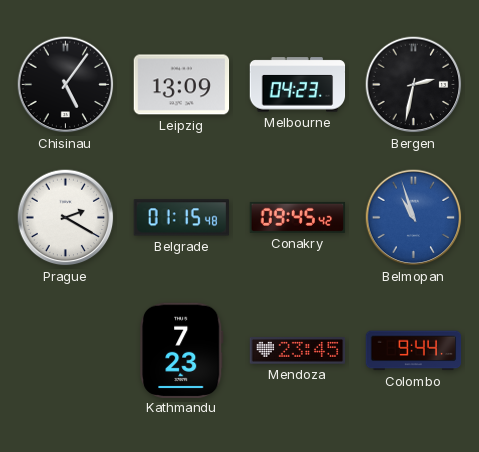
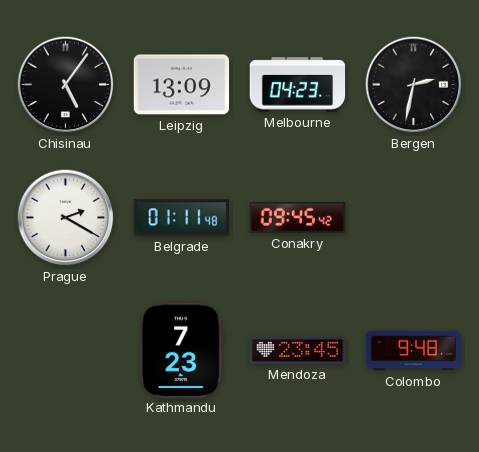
Belgrade: 01:15 -> 01:11
Belmopan: 10:57 -> none
Colombo: 9:44 -> 9:48
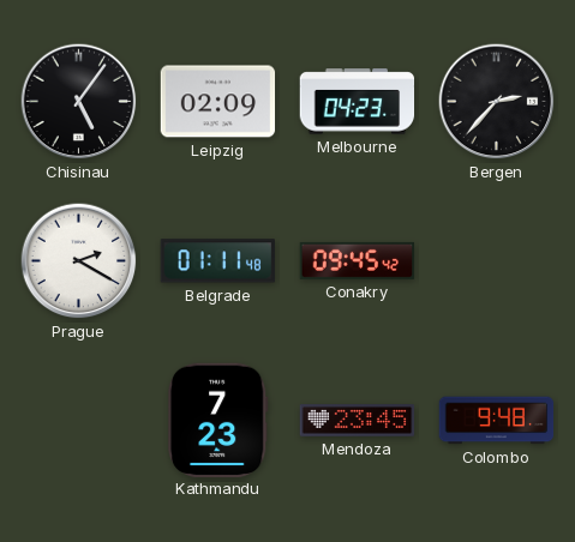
Leipzig: 13:09 -> 02:09
Bergen: 2:32 -> 2:37
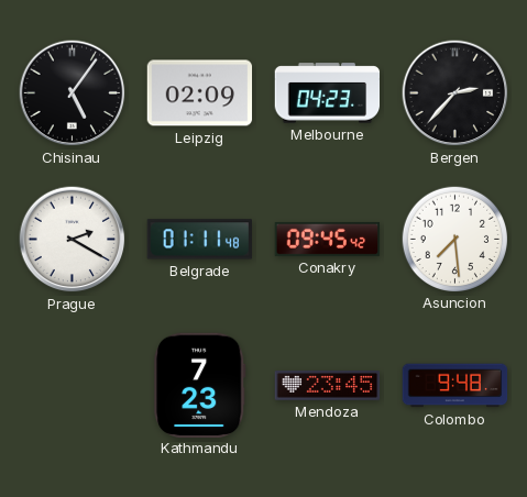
Asuncion: none -> 7:29
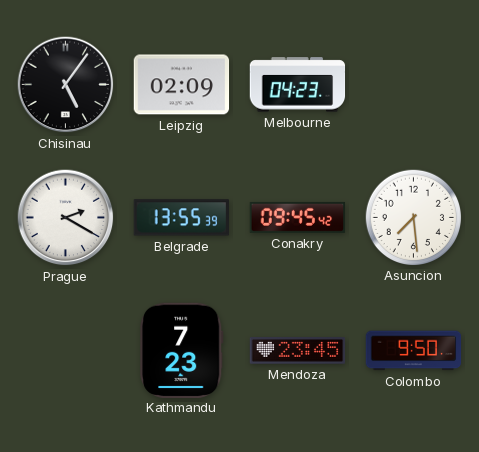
Bergen: 2:37 -> none
Belgrade: 01:11 -> 13:55
Colombo: 9:48 -> 9:50
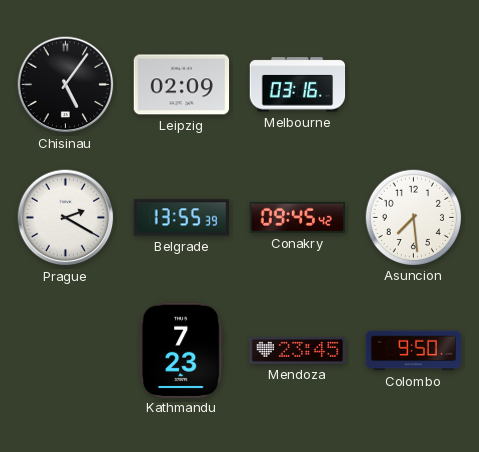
Melbourne: 04:23 -> 03:16
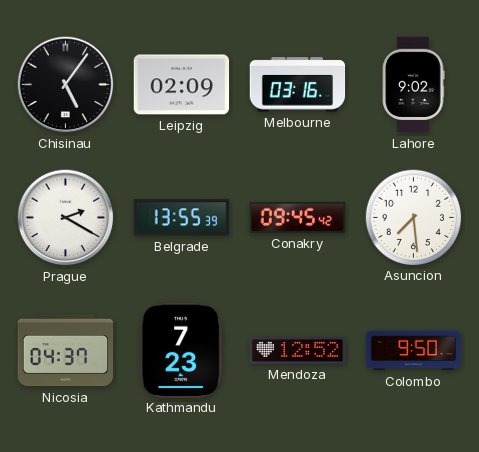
Lahore: none -> 9:02
Nicosia: none -> 04:37
Mendoza: 23:45 -> 12:52
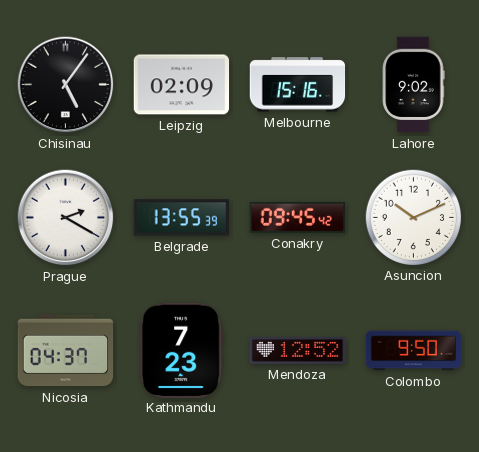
Melbourne: 03:16 -> 15:16
Asuncion: 7:29 -> 10:11
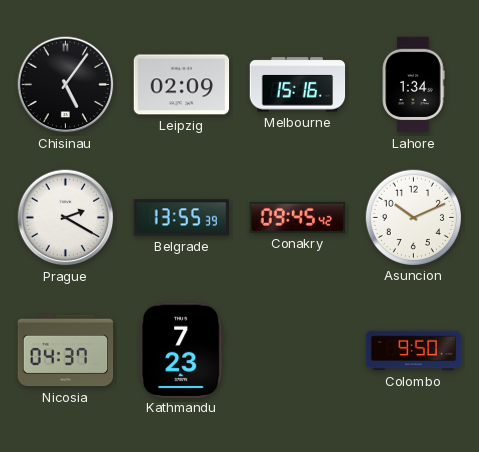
Lahore: 9:02 -> 1:34
Mendoza: 12:52 -> none
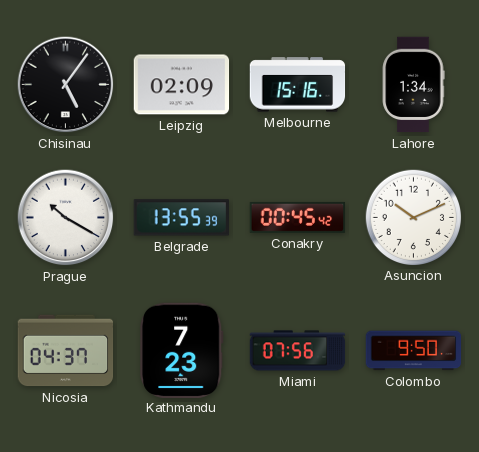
Prague: 2:20 -> 10:20
Conakry: 09:45 -> 00:45
Miami: none -> 07:56
